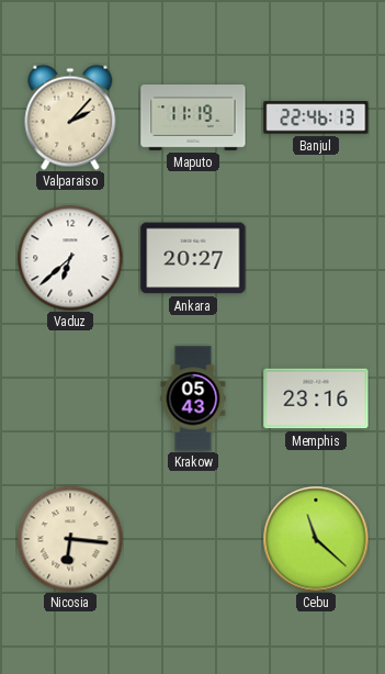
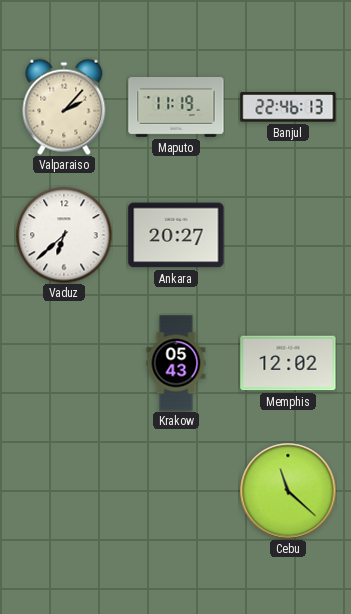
Memphis: 23:16 -> 12:02
Nicosia: 6:16 -> none
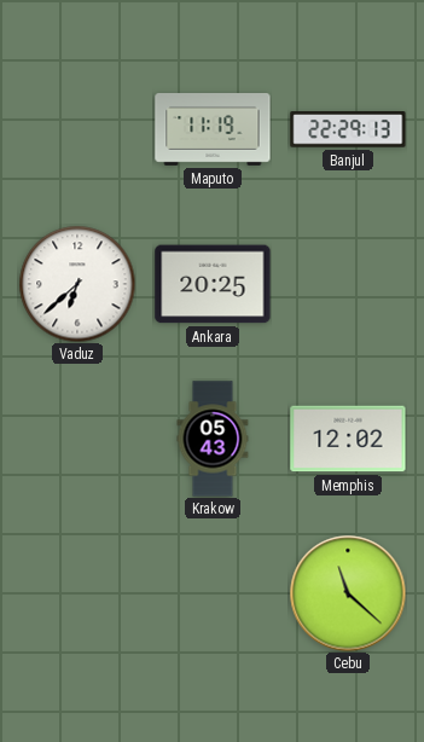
Valparaiso: 2:07 -> none
Banjul: 22:46 -> 22:29
Ankara: 20:27 -> 20:25
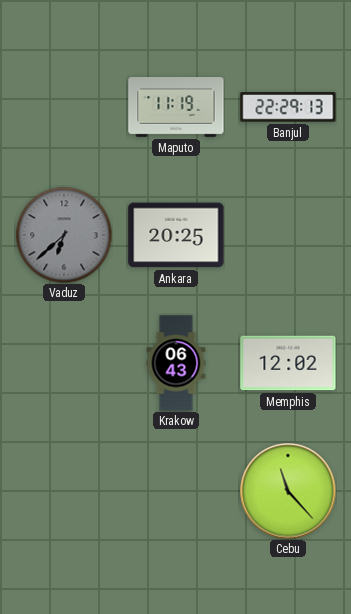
Vaduz dial: white -> grey
Krakow: 05:43 -> 06:43
Cebu: 11:22 -> 11:23
